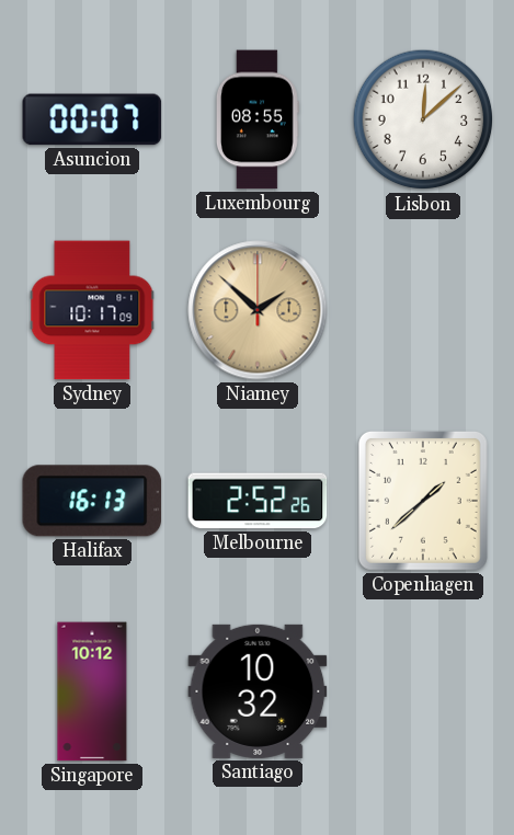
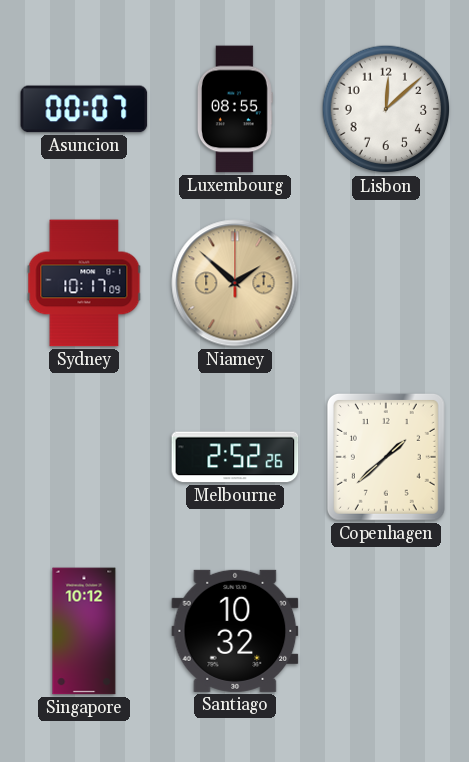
Halifax: 16:13 -> none
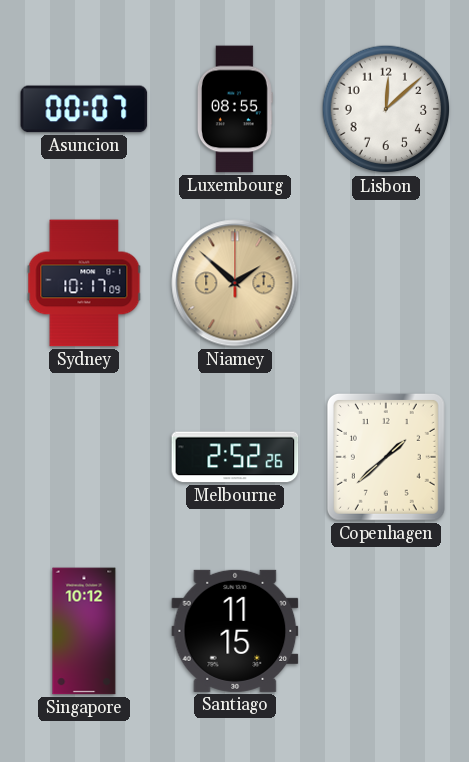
Santiago: 10:32 -> 11:15
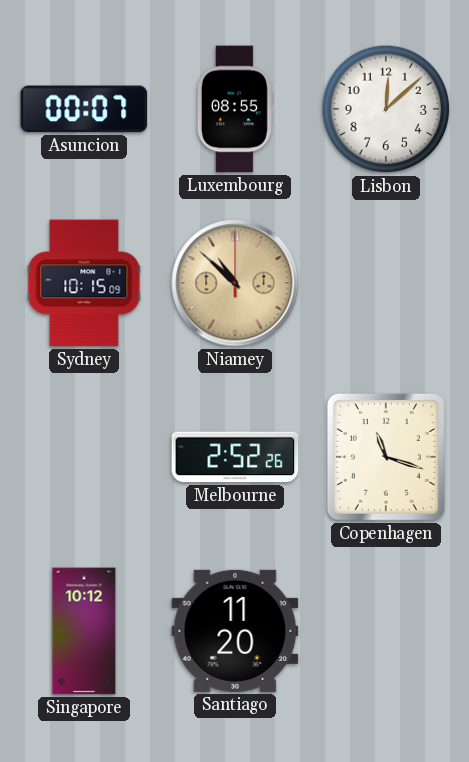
Sydney: 10:17 -> 10:15
Niamey: 1:52 -> 10:52
Copenhagen: 1:38 -> 11:18
Santiago: 11:15 -> 11:20
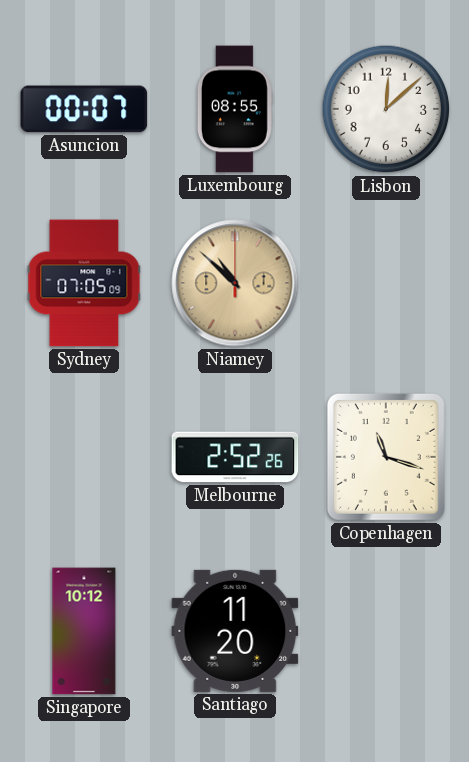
Sydney: 10:15 -> 07:05
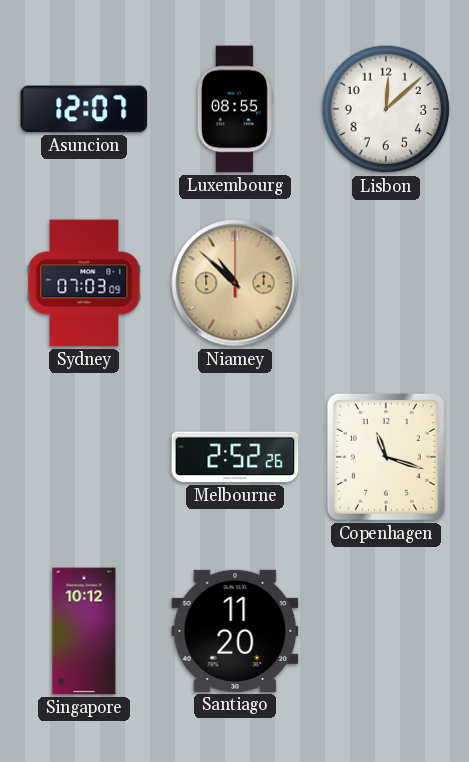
Asuncion: 00:07 -> 12:07
Sydney: 07:05 -> 07:03
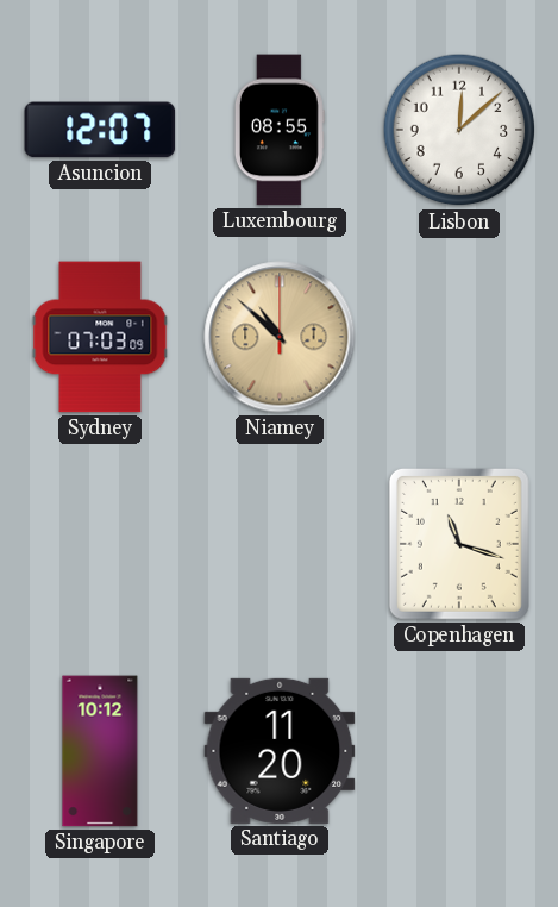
Melbourne: 2:52 -> none
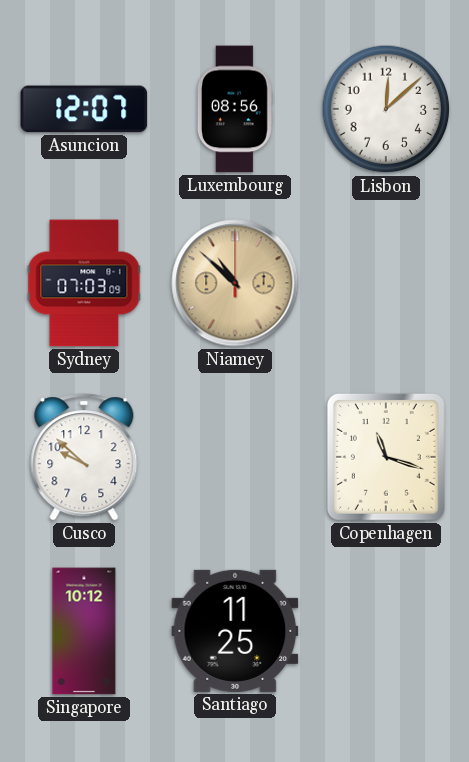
Luxembourg: 08:55 -> 08:56
Cusco: none -> 9:52
Santiago: 11:20 -> 11:25
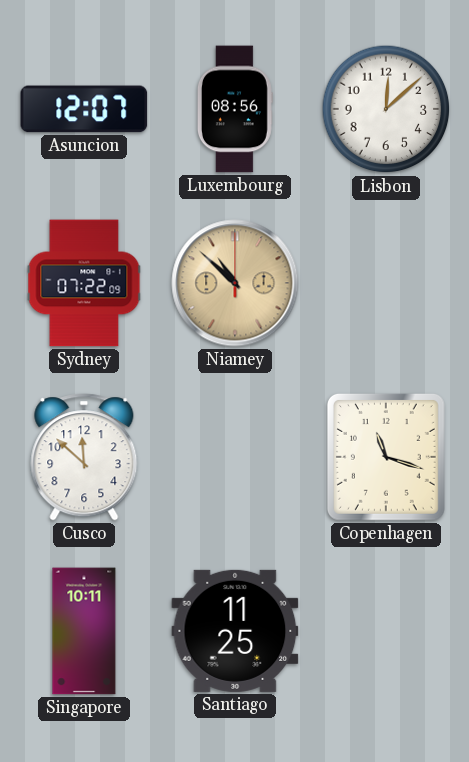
Sydney: 07:03 -> 07:22
Cusco: 9:52 -> 11:52
Singapore: 10:12 -> 10:11
